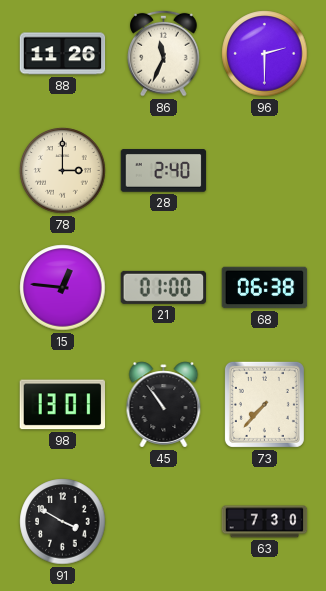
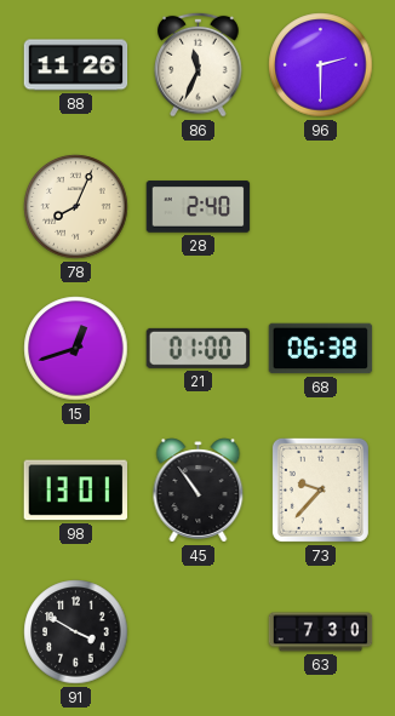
78: 3:00 -> 8:04
15: 12:46 -> 12:42
73: 7:37 -> 9:37
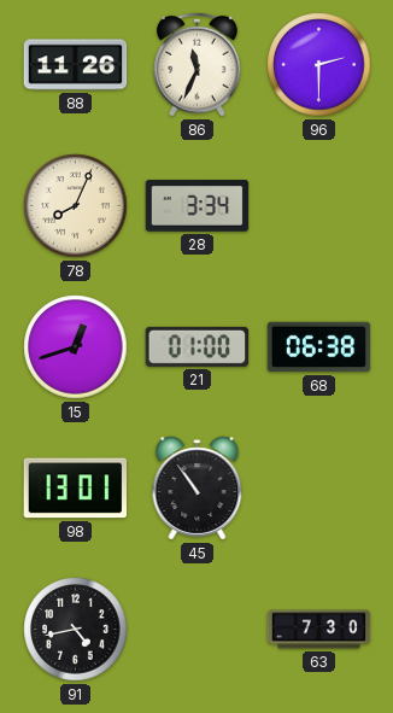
28: 2:40 -> 3:34
73: 9:37 -> none
91: 3:50 -> 4:43
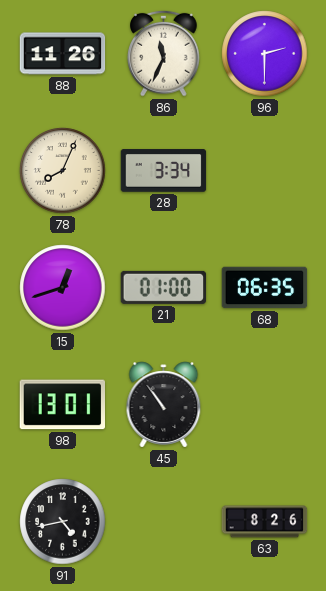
68: 06:38 -> 06:35
63: 7:30 -> 8:26
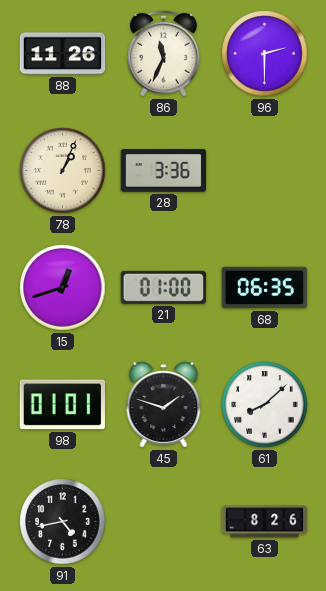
78: 8:04 -> 1:04
28: 3:34 -> 3:36
98: 13:01 -> 01:01
45: 10:54 -> 1:48
61: none -> 8:08
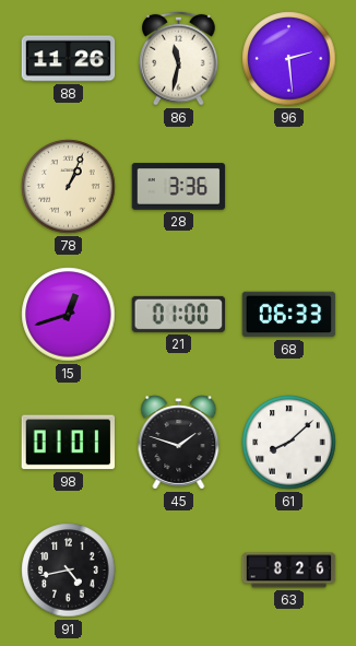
86: 11:34 -> 11:32
96: 2:30 -> 2:29
68: 06:35 -> 06:33
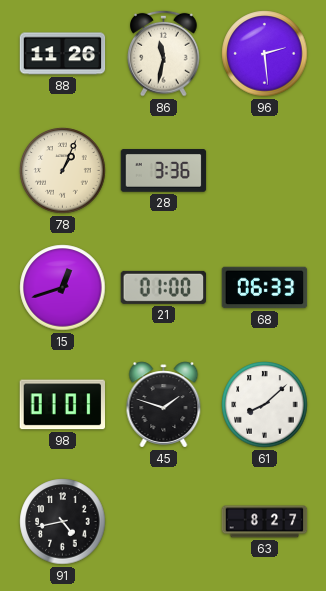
63: 8:26 -> 8:27
